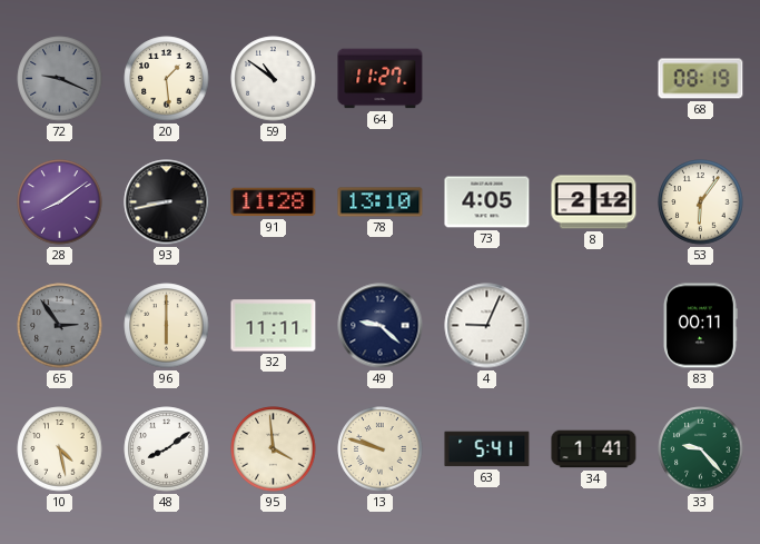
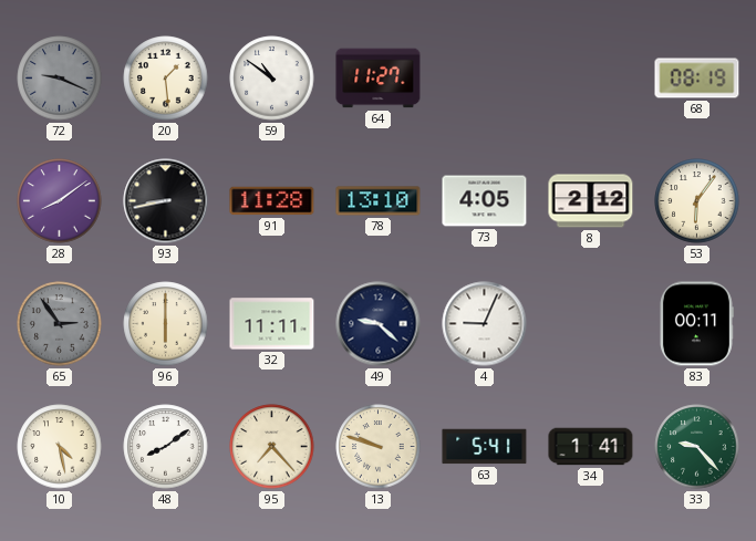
95: 3:59 -> 7:23
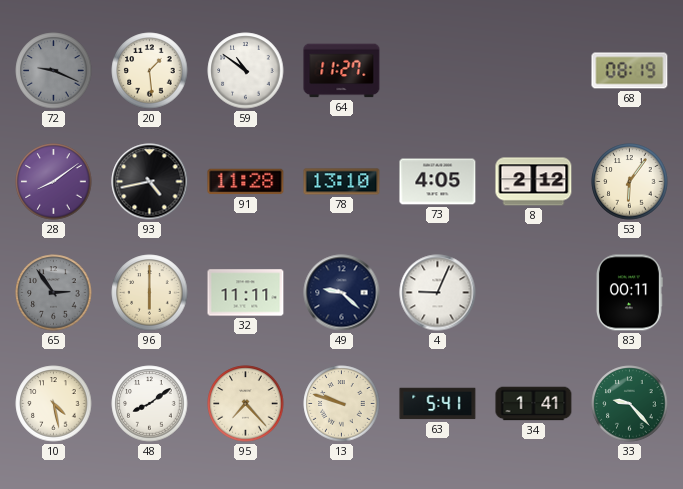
93: 8:43 -> 4:43
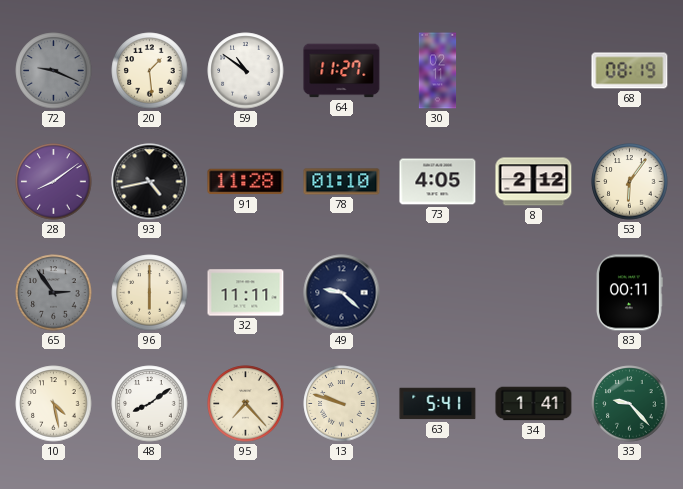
30: none -> 02:11
78: 13:10 -> 01:10
4: 9:04 -> none
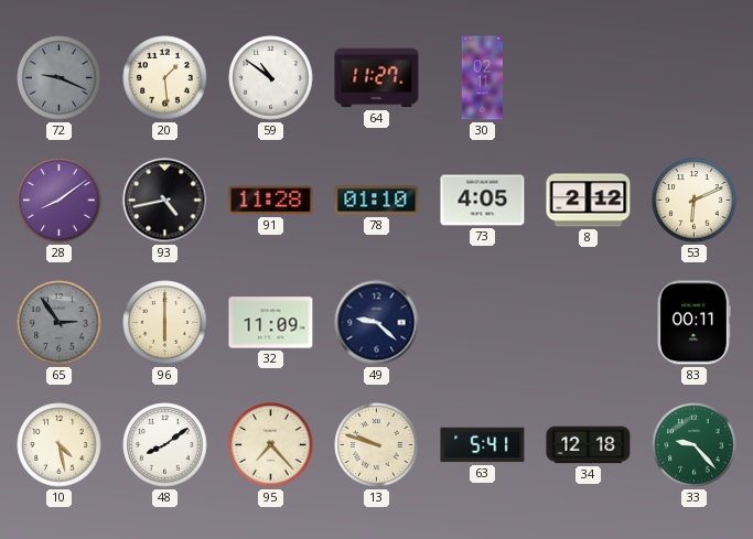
68: 08:19 -> none
53: 6:06 -> 6:11
32: 11:11 -> 11:09
34: 1:41 -> 12:18
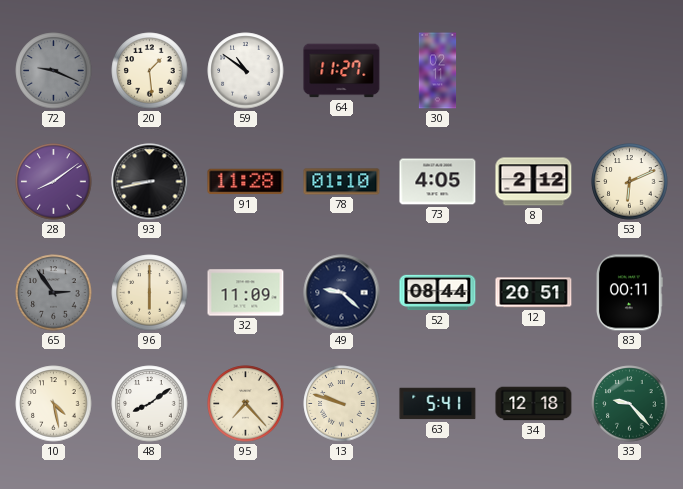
93: 4:43 -> 8:43
52: none -> 08:44
12: none -> 20:51
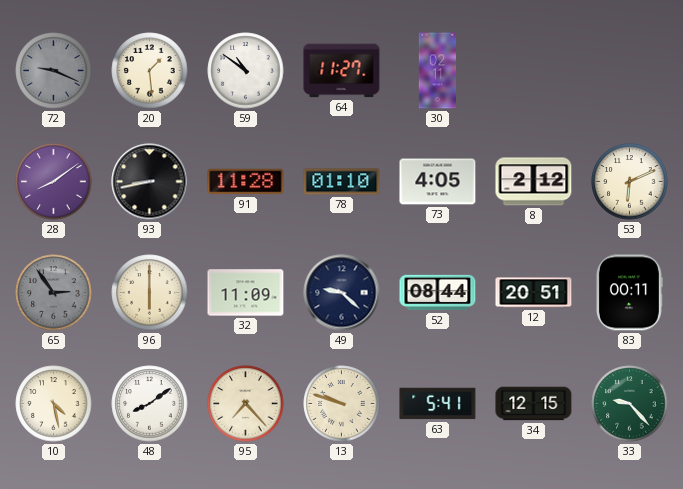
34: 12:18 -> 12:15
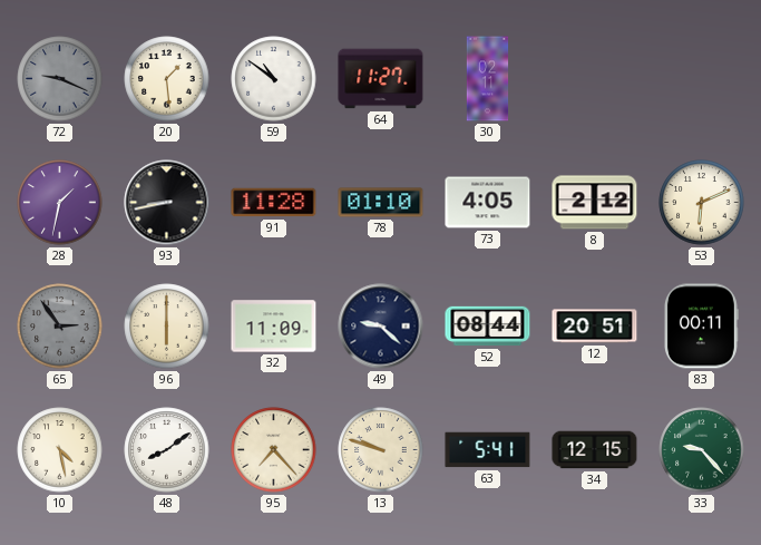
28: 8:09 -> 1:32
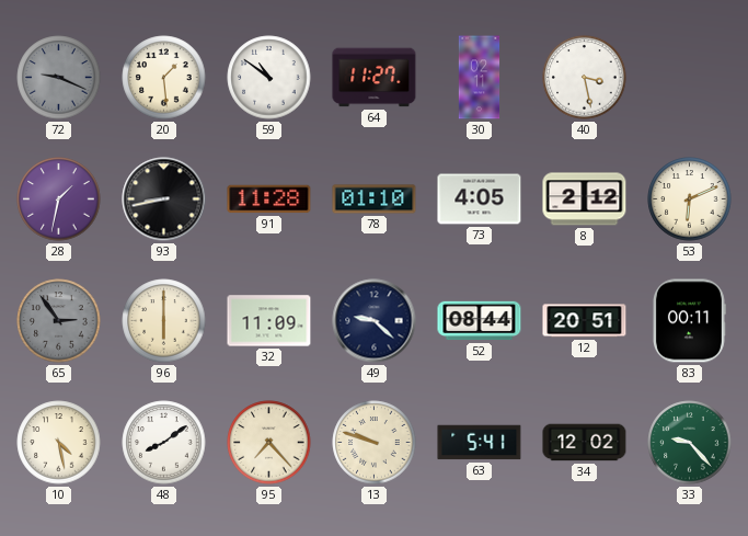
40: none -> 3:28
34: 12:15 -> 12:02
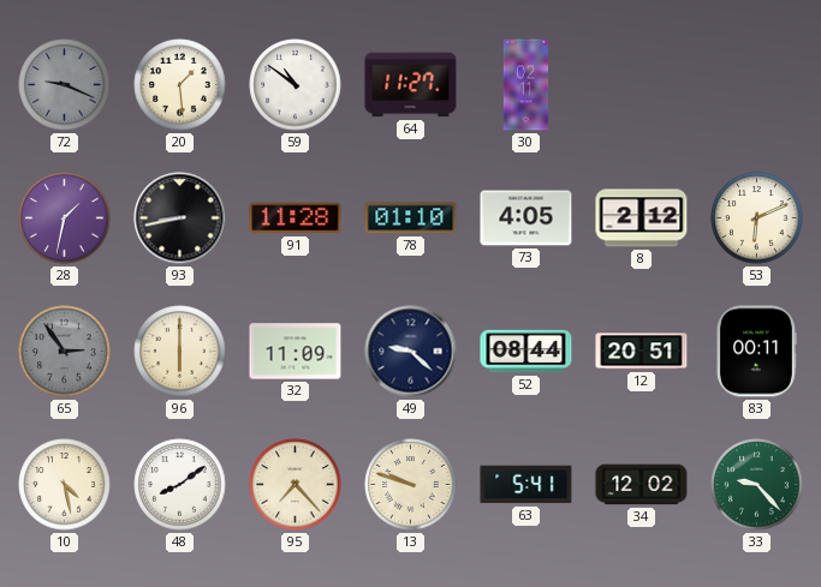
40: 3:28 -> none
